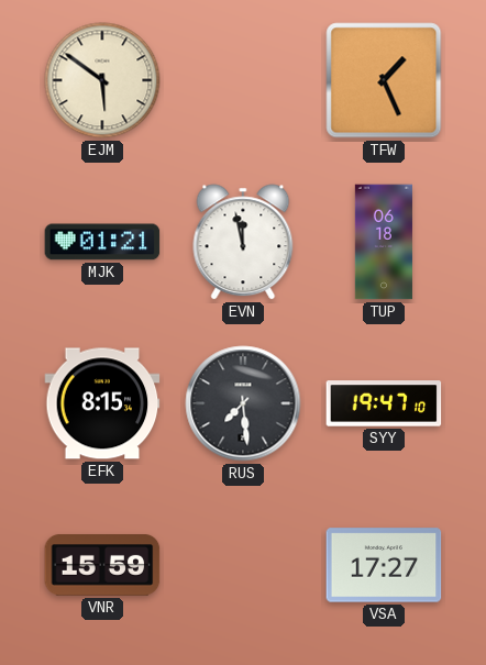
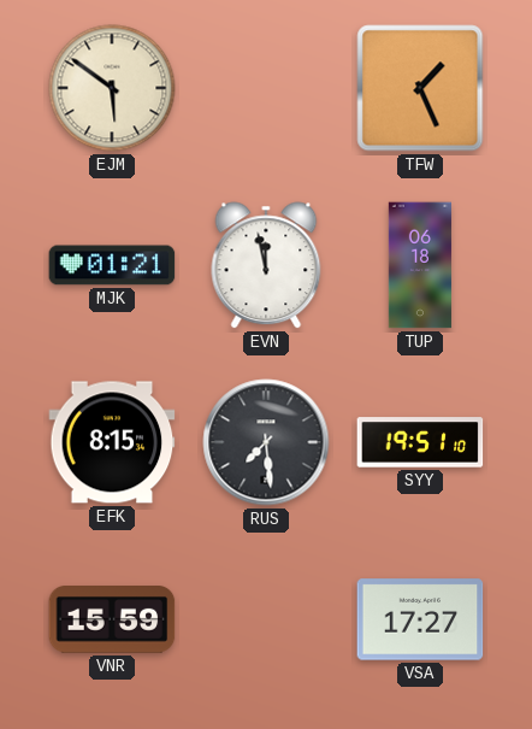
SYY: 19:47 -> 19:51
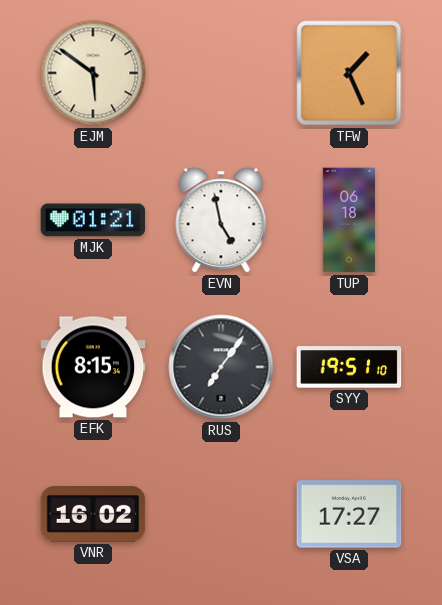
EVN: 11:58 -> 4:58
RUS: 7:29 -> 7:06
VNR: 15:59 -> 16:02
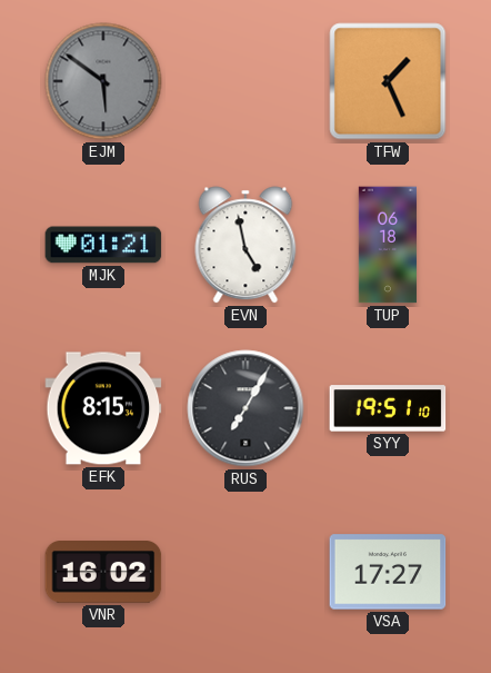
EJM dial: cream -> grey
RUS: 7:06 -> 7:05
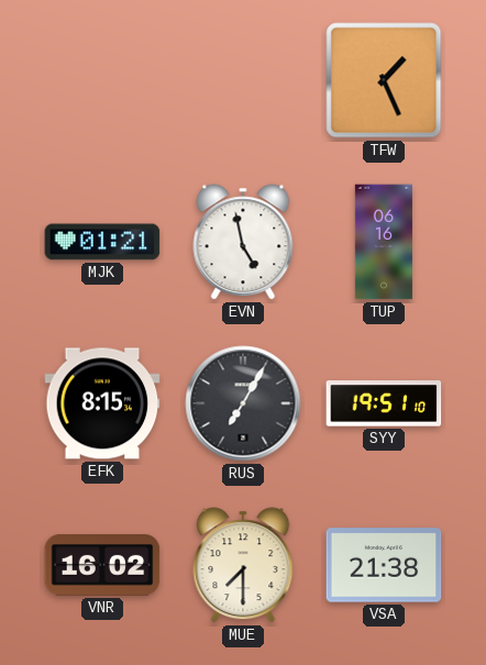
EJM: 5:51 -> none
TUP: 06:18 -> 06:16
MUE: none -> 7:30
VSA: 17:27 -> 21:38
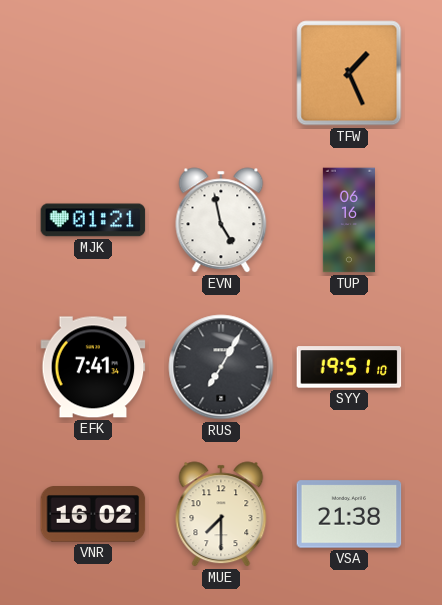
EFK: 8:15 -> 7:41
